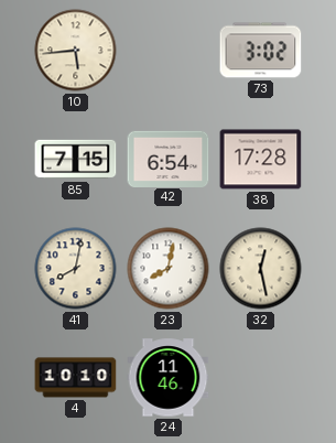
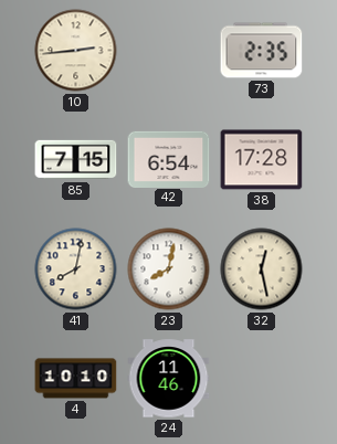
10: 5:44 -> 2:44
73: 3:02 -> 2:35
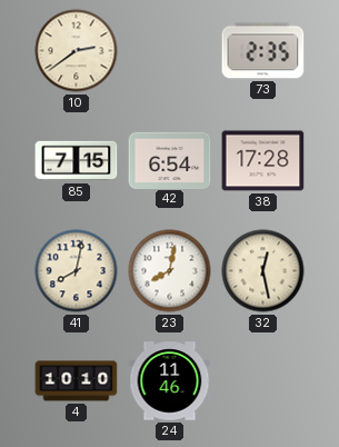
10: 2:44 -> 2:39
